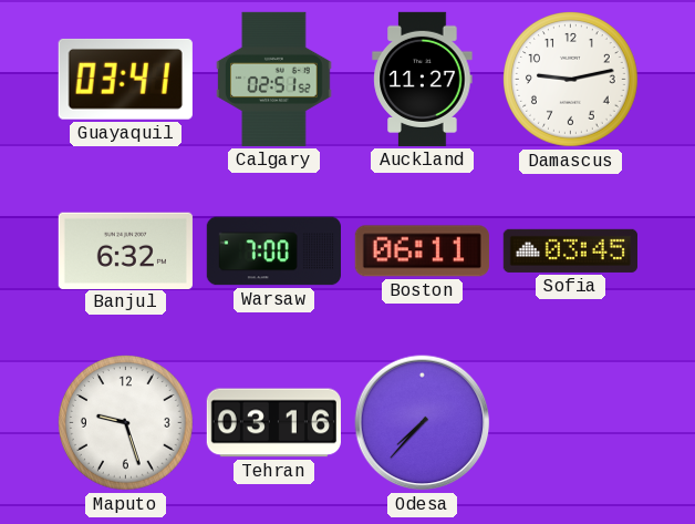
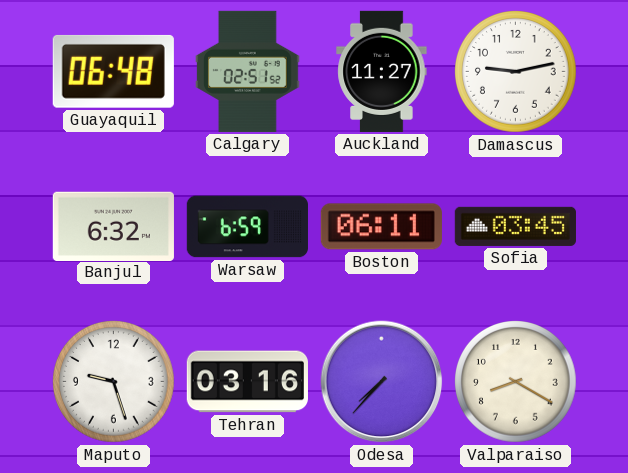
Guayaquil: 03:41 -> 06:48
Warsaw: 7:00 -> 6:59
Valparaiso: none -> 8:20
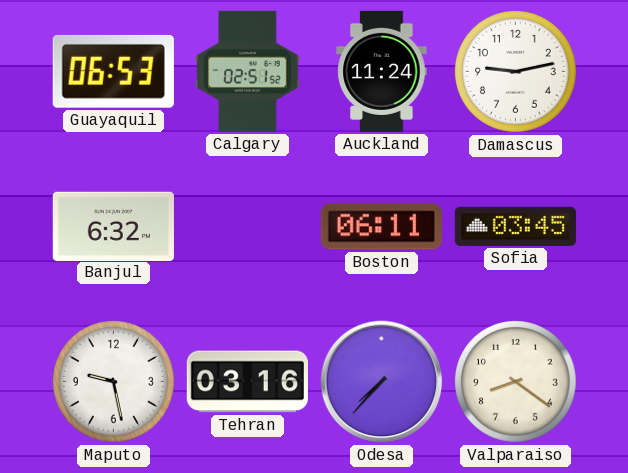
Guayaquil: 06:48 -> 06:53
Auckland: 11:27 -> 11:24
Warsaw: 6:59 -> none
Maputo: 9:27 -> 9:28
Valparaiso: 8:20 -> 8:21
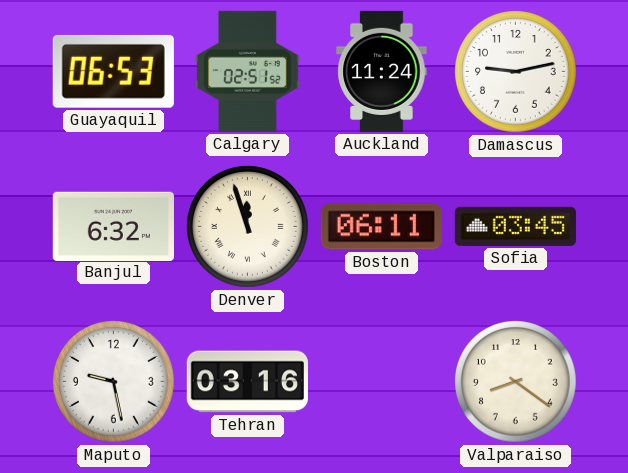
Denver: none -> 11:57
Odesa: 7:37 -> none
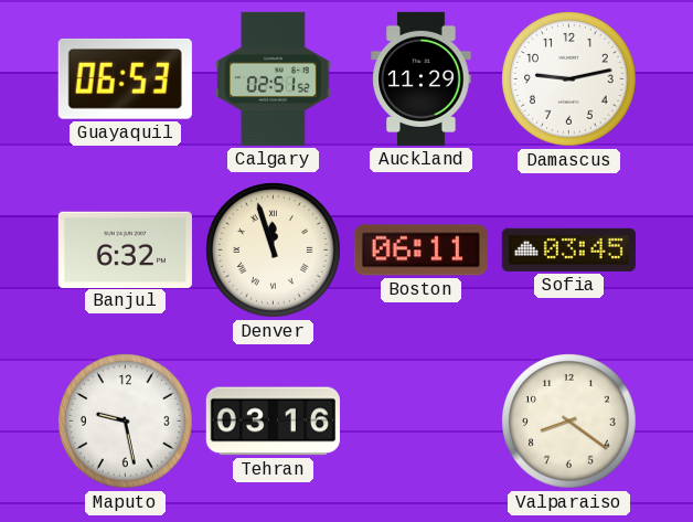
Auckland: 11:24 -> 11:29
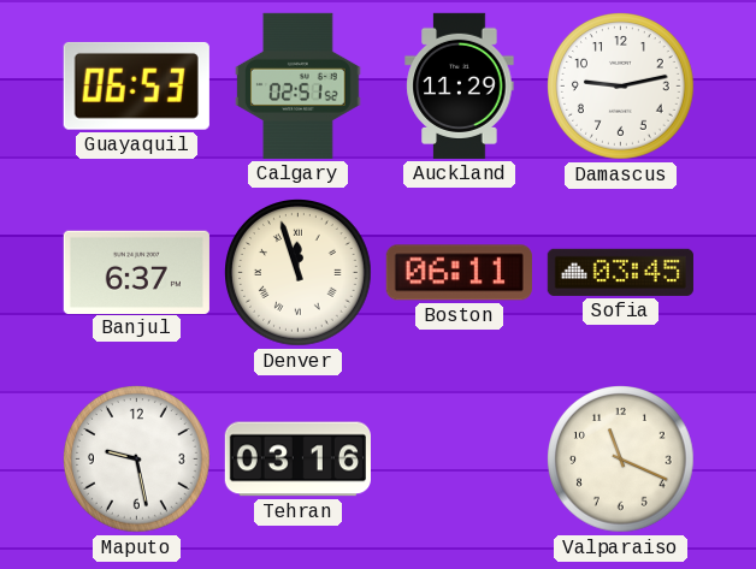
Banjul: 6:32 -> 6:37
Valparaiso: 8:21 -> 11:19
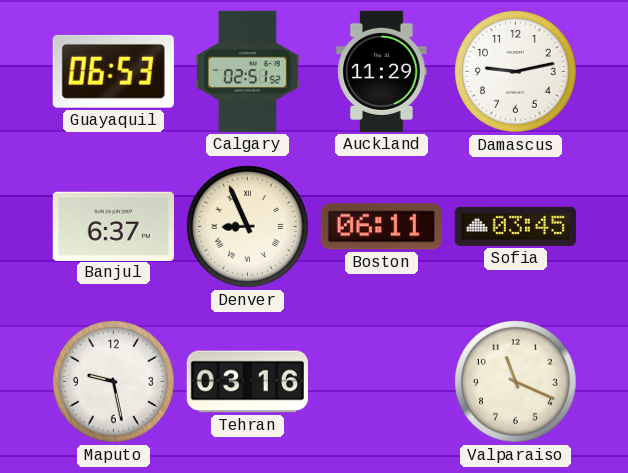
Denver: 11:57 -> 8:56
